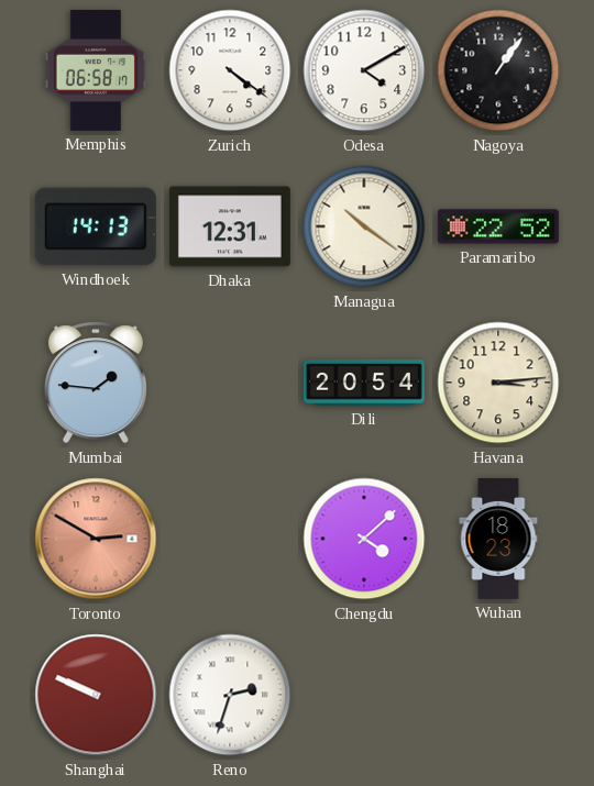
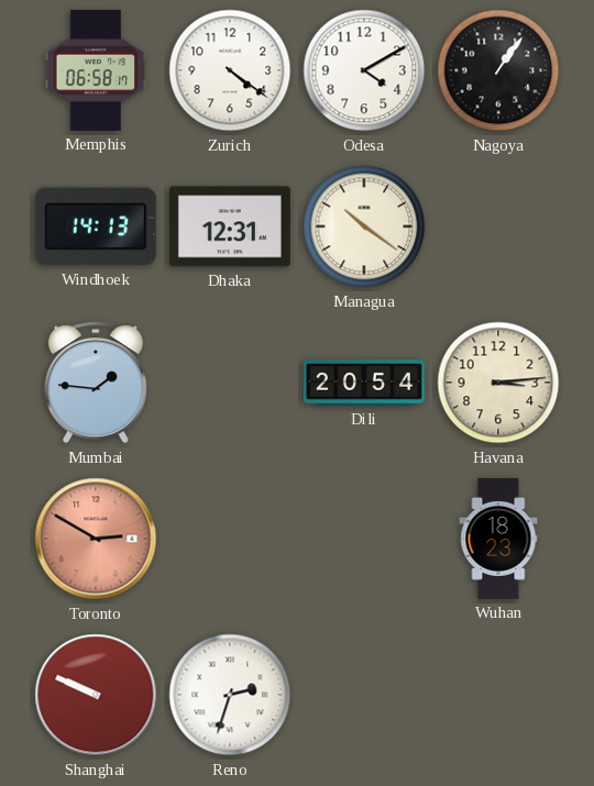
Paramaribo: 22:52 -> none
Chengdu: 4:08 -> none
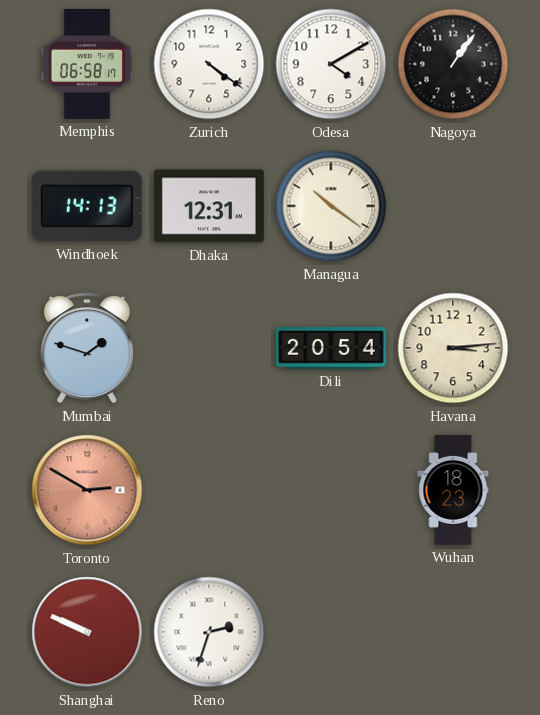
Mumbai: 1:46 -> 1:48
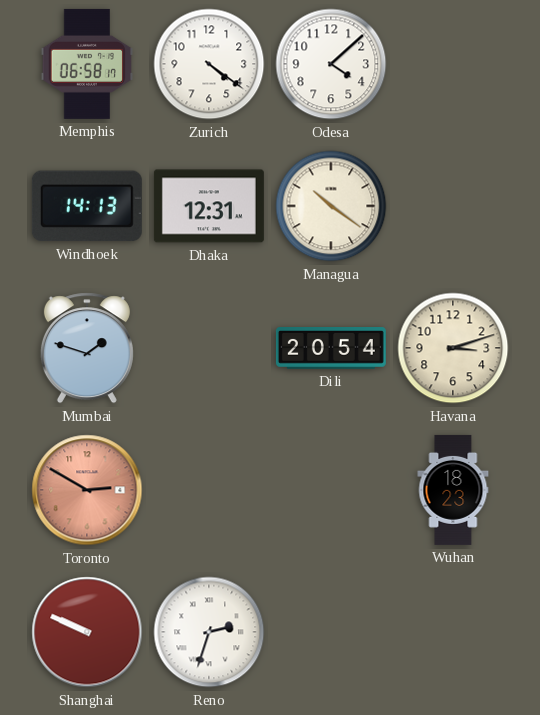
Odesa: 4:10 -> 4:08
Nagoya: 1:06 -> none
Havana: 3:14 -> 3:12
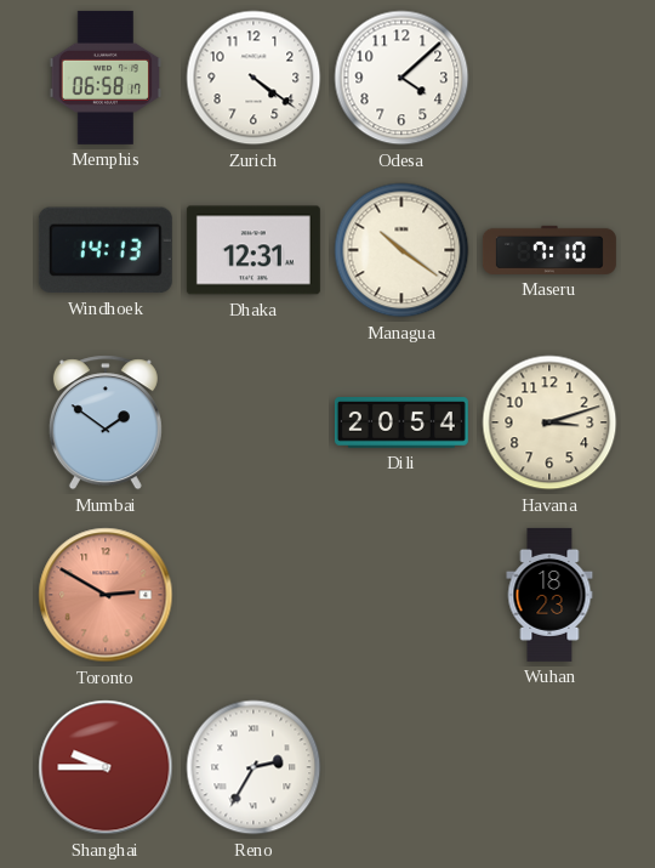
Maseru: none -> 7:10
Mumbai: 1:48 -> 1:51
Shanghai: 9:49 -> 9:45
Reno: 2:33 -> 2:35
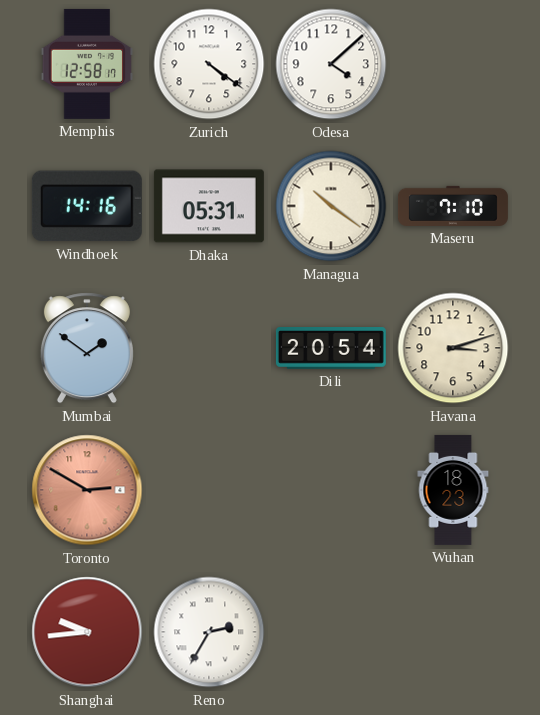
Memphis: 06:58 -> 12:58
Windhoek: 14:13 -> 14:16
Dhaka: 12:31 -> 05:31
Shanghai: 9:45 -> 9:44
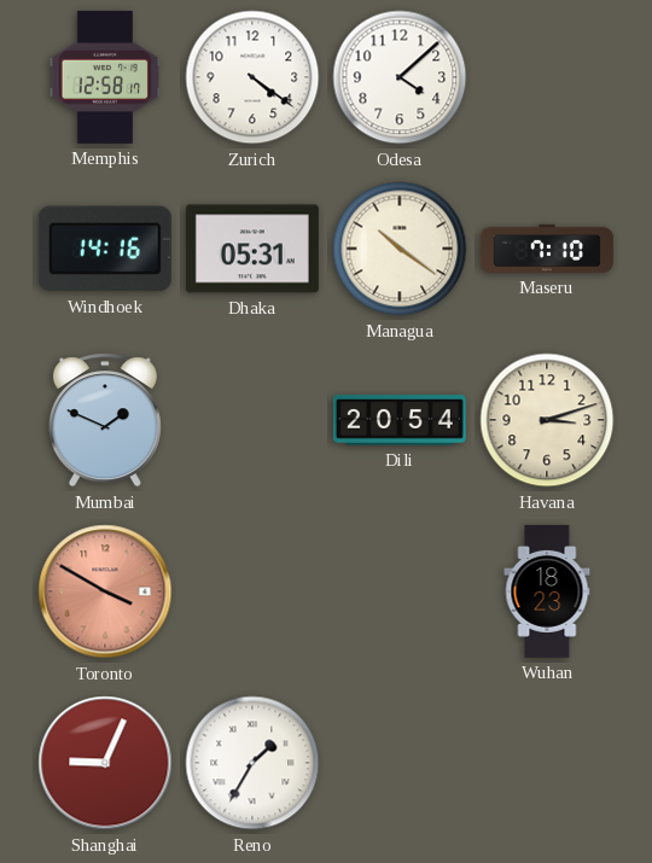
Mumbai: 1:51 -> 1:49
Toronto: 2:50 -> 3:50
Shanghai: 9:44 -> 9:04
Reno: 2:35 -> 1:35
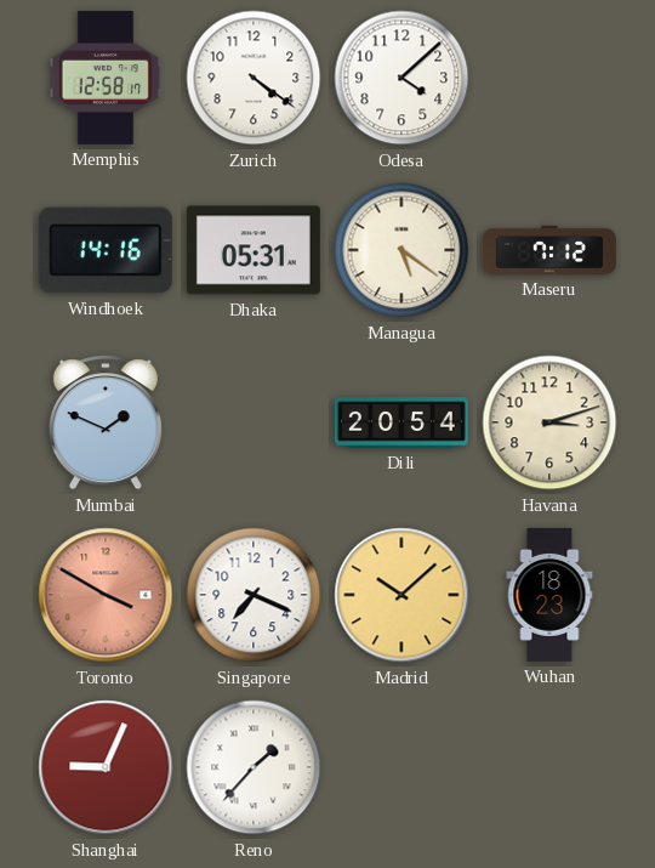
Managua: 10:21 -> 5:21
Maseru: 7:10 -> 7:12
Singapore: none -> 7:19
Madrid: none -> 10:08
Reno: 1:35 -> 1:37
